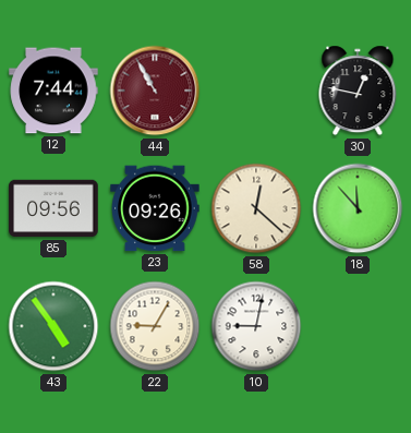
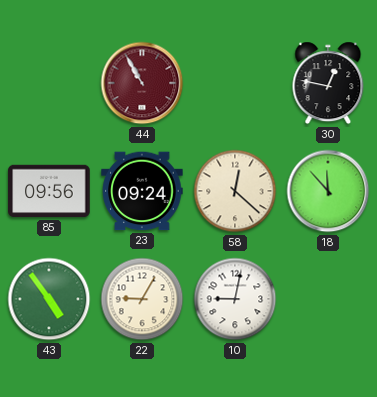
12: 7:44 -> none
23: 09:26 -> 09:24
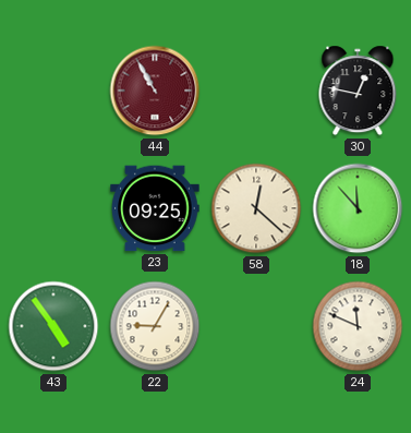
85: 09:56 -> none
23: 09:24 -> 09:25
10: 9:02 -> none
24: none -> 11:49
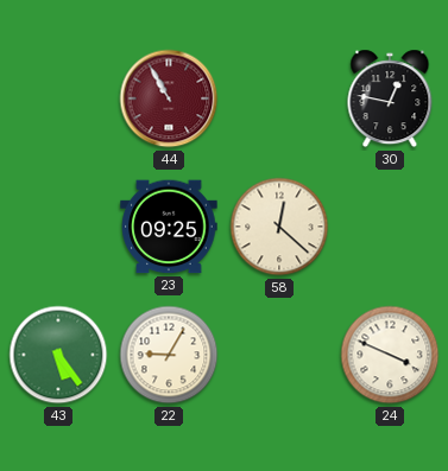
18: 11:53 -> none
43: 4:54 -> 5:24
24: 11:49 -> 3:49
